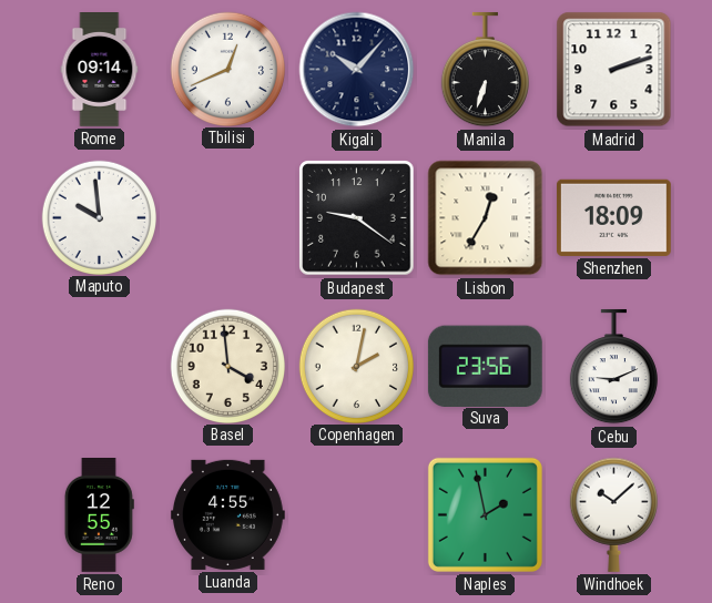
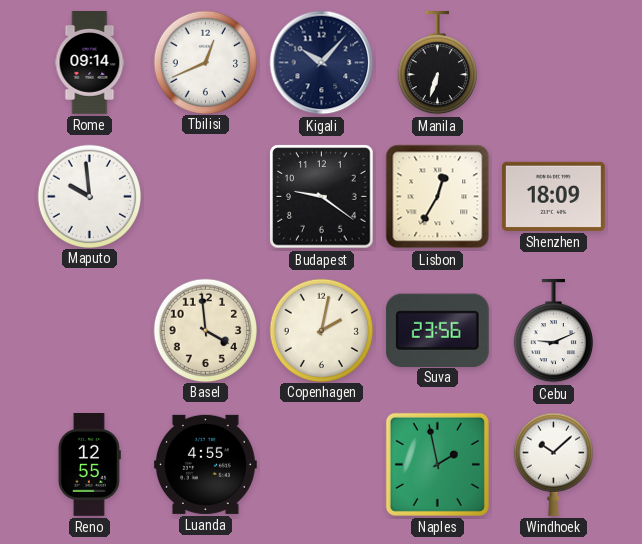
Madrid: 2:12 -> none
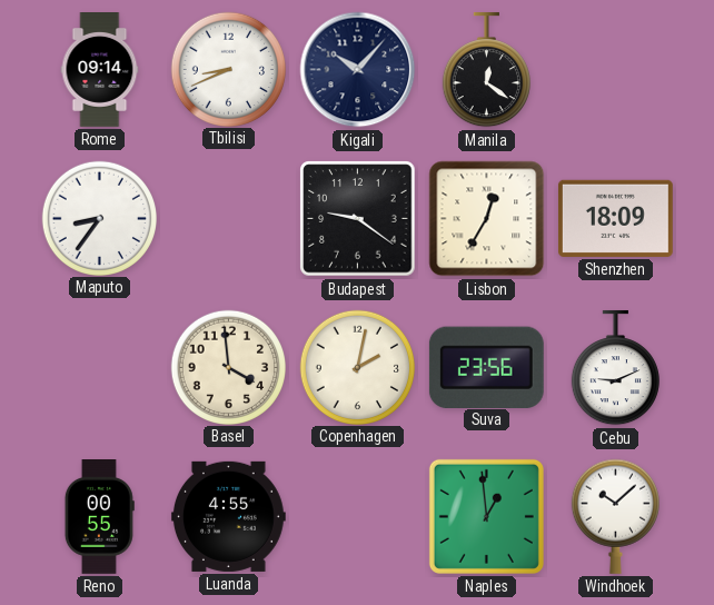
Tbilisi: 12:41 -> 8:41
Manila: 6:33 -> 12:21
Maputo: 9:59 -> 8:36
Reno: 12:55 -> 00:55
Naples: 1:58 -> 12:59
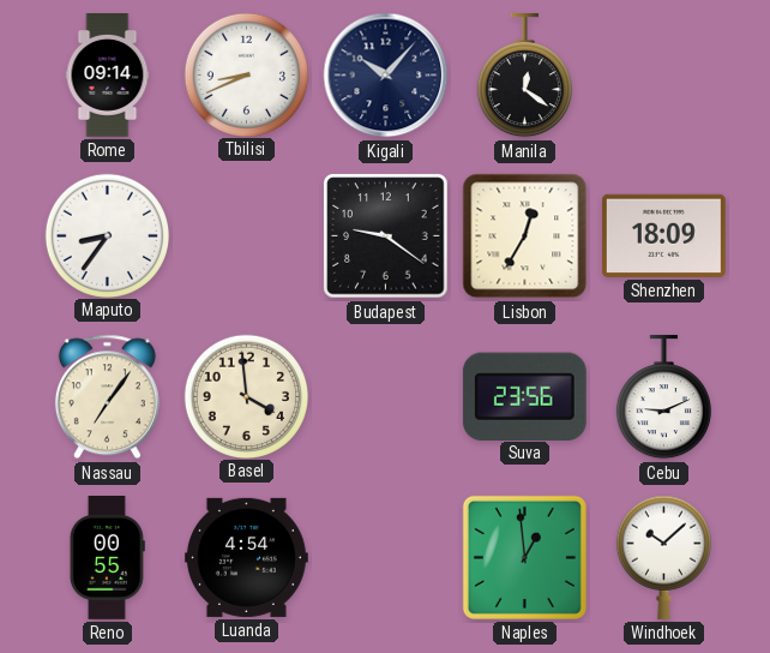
Nassau: none -> 7:06
Copenhagen: 2:02 -> none
Luanda: 4:55 -> 4:54
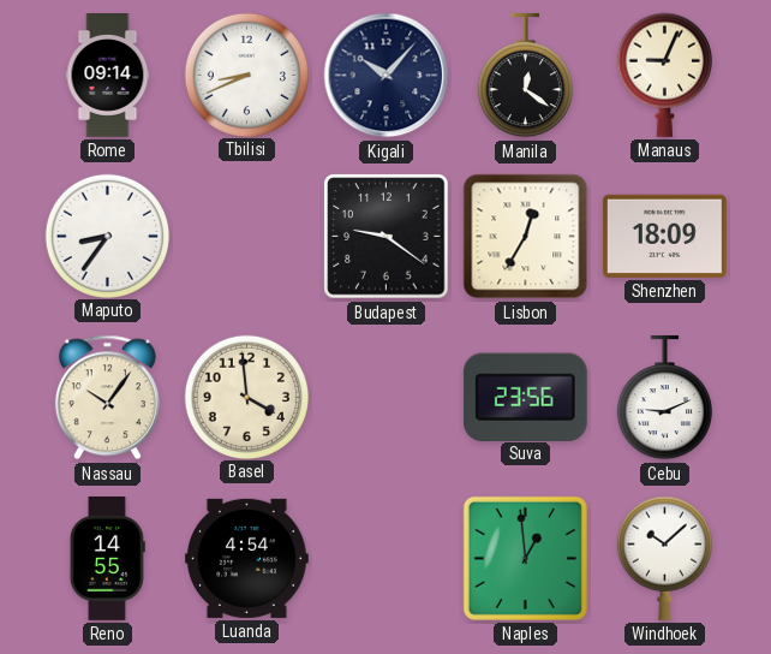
Manaus: none -> 9:04
Nassau: 7:06 -> 10:06
Reno: 00:55 -> 14:55
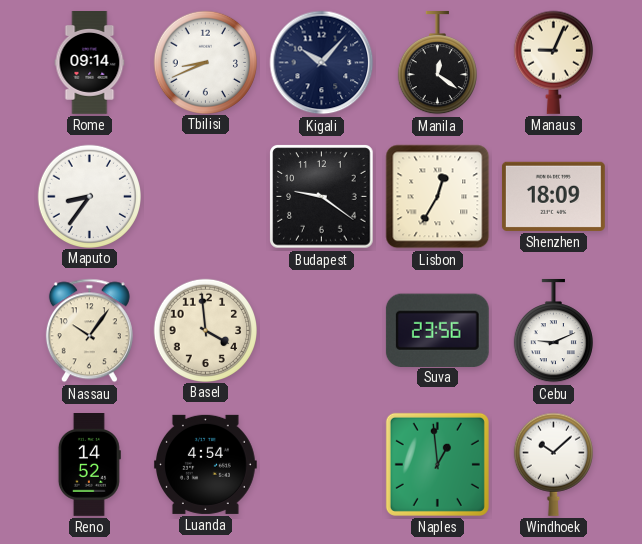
Reno: 14:55 -> 14:52
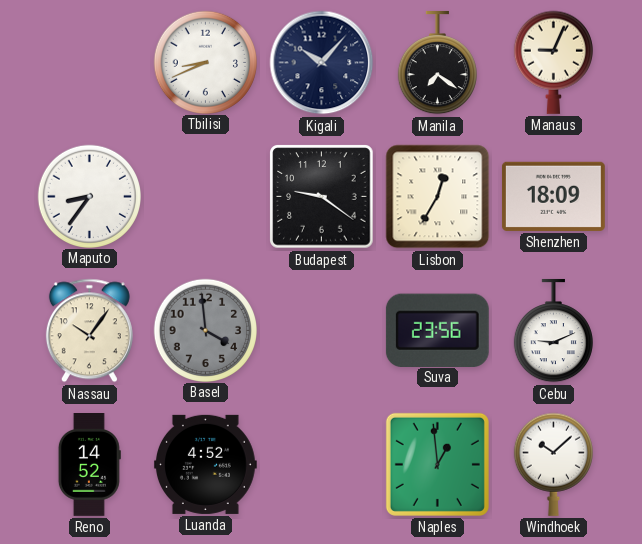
Rome: 09:14 -> none
Manila: 12:21 -> 7:21
Basel dial: cream -> grey
Luanda: 4:54 -> 4:52
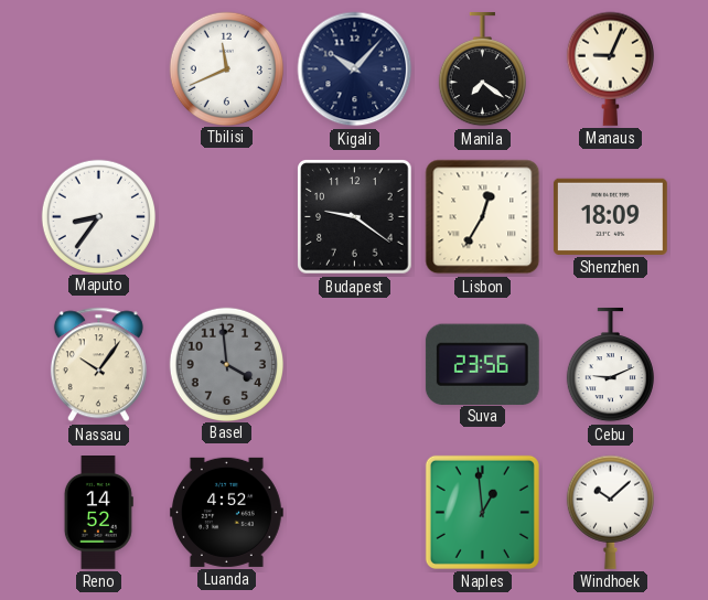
Tbilisi: 8:41 -> 11:41
